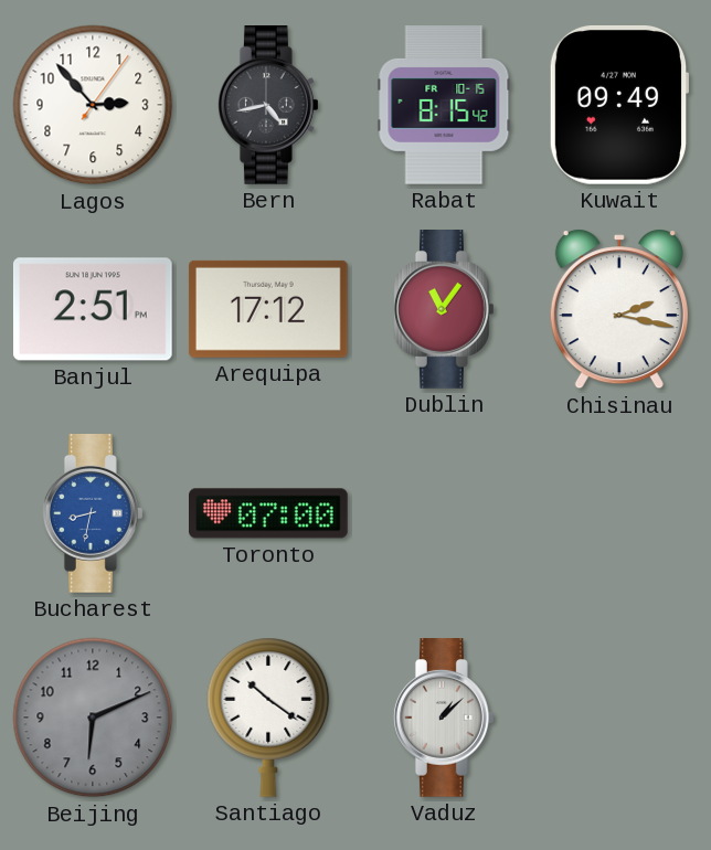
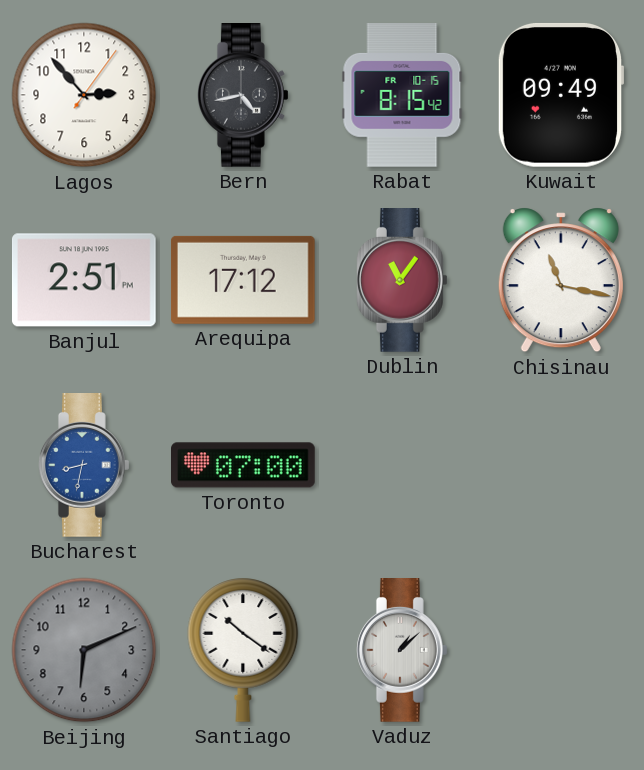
Chisinau: 2:17 -> 11:17
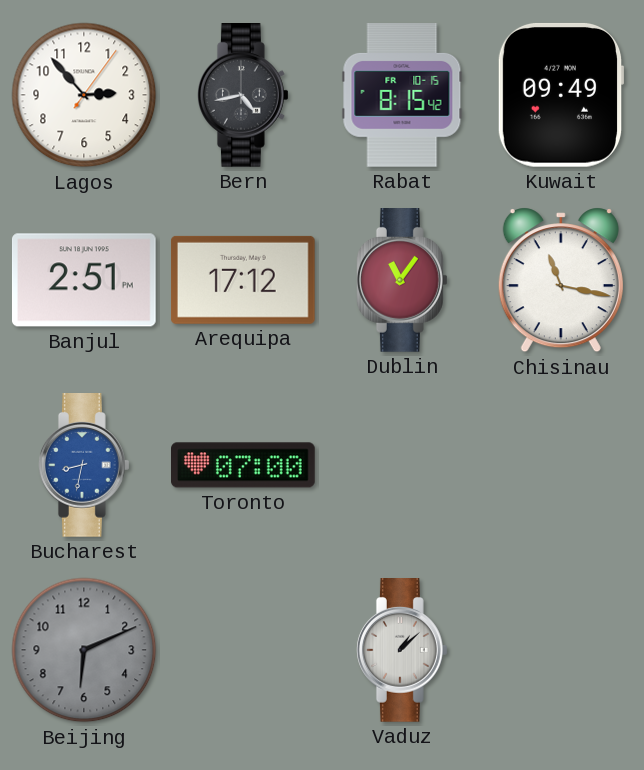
Santiago: 10:21 -> none
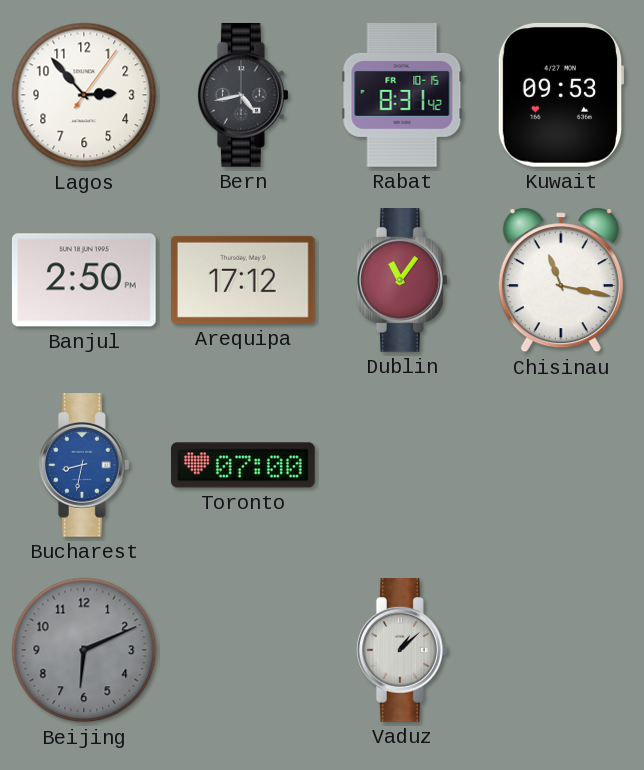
Rabat: 8:15 -> 8:31
Kuwait: 09:49 -> 09:53
Banjul: 2:51 -> 2:50
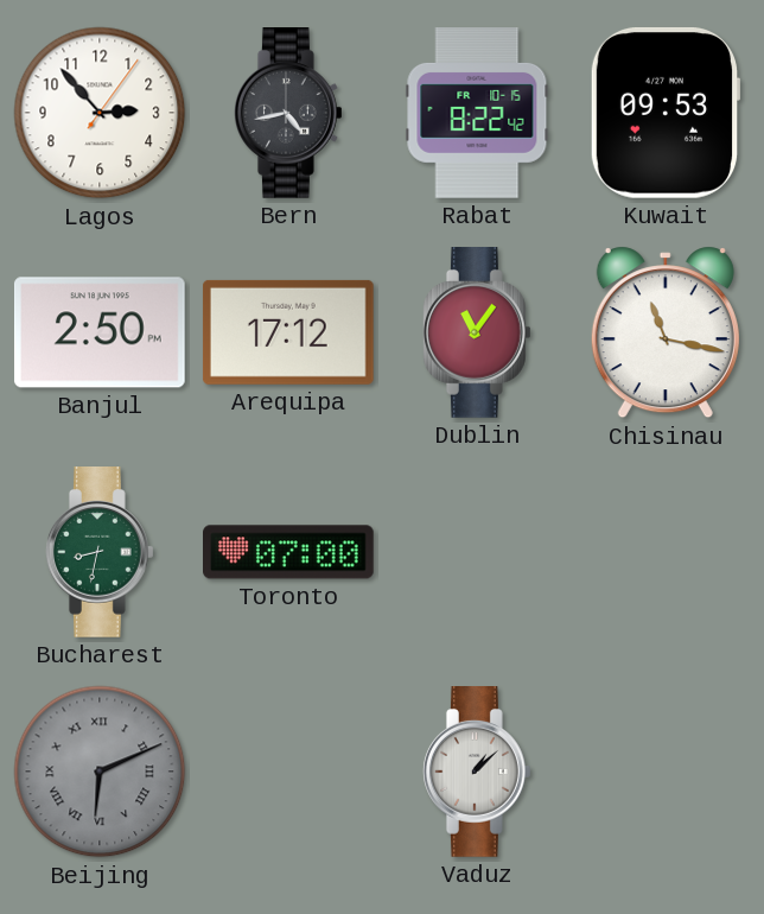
Rabat: 8:31 -> 8:22
Bucharest dial: blue -> green
Beijing numerals: Arabic -> Roman
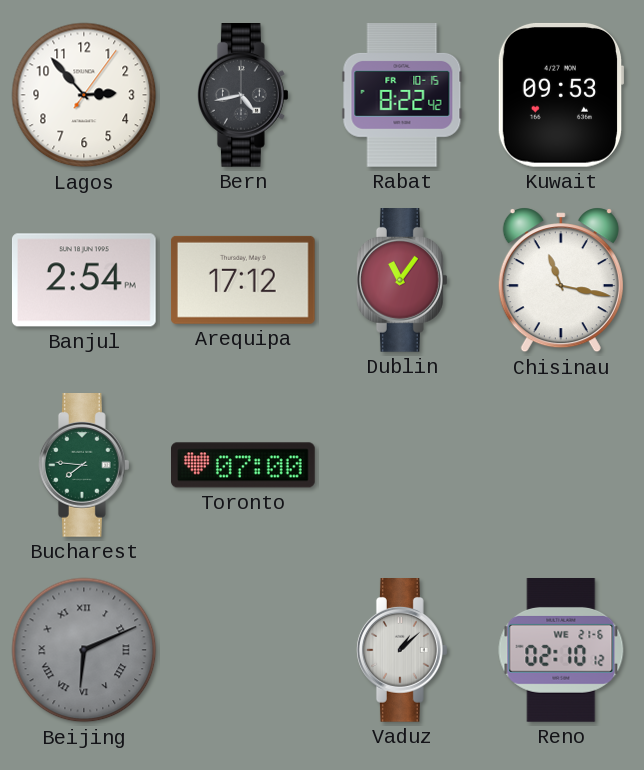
Banjul: 2:50 -> 2:54
Bucharest: 8:32 -> 7:46
Reno: none -> 02:10
